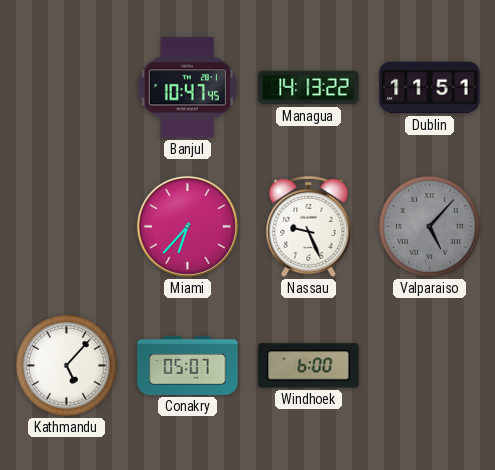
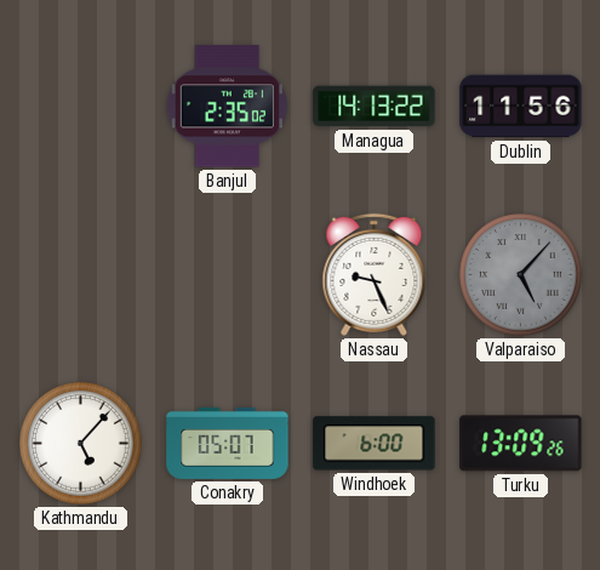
Banjul: 10:47 -> 2:35
Dublin: 11:51 -> 11:56
Miami: 6:37 -> none
Turku: none -> 13:09
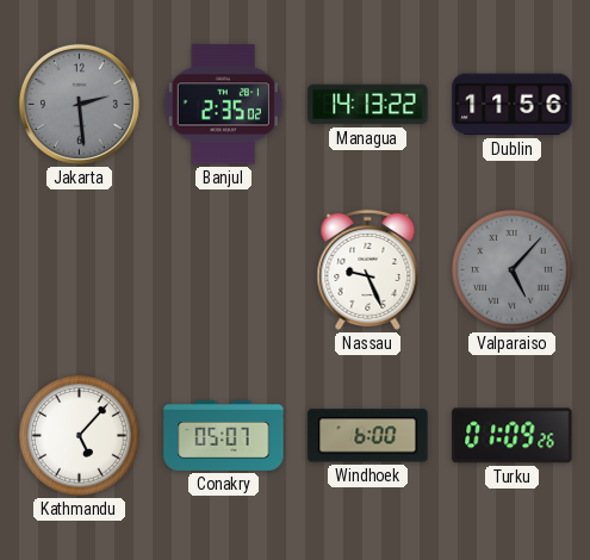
Jakarta: none -> 2:29
Turku: 13:09 -> 01:09
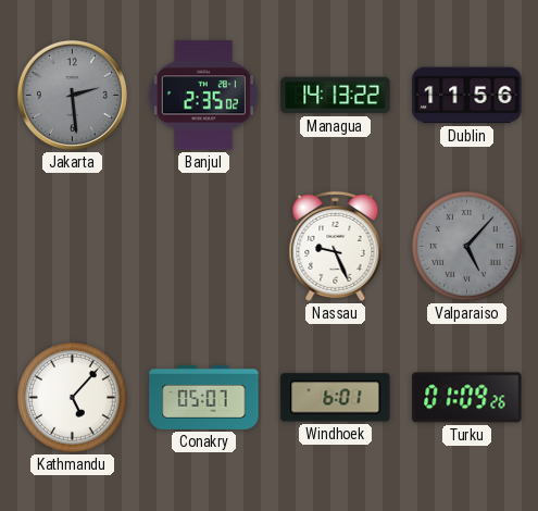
Windhoek: 6:00 -> 6:01
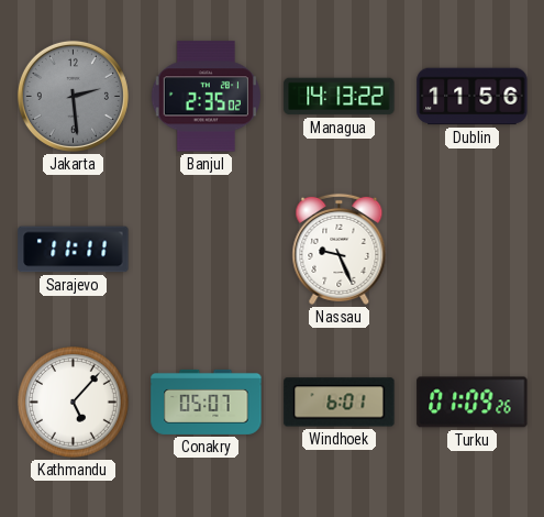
Sarajevo: none -> 11:11
Valparaiso: 5:07 -> none
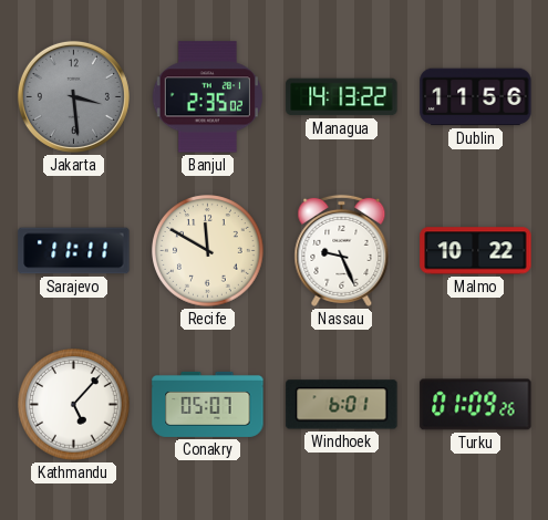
Jakarta: 2:29 -> 3:29
Recife: none -> 11:50
Malmo: none -> 10:22
